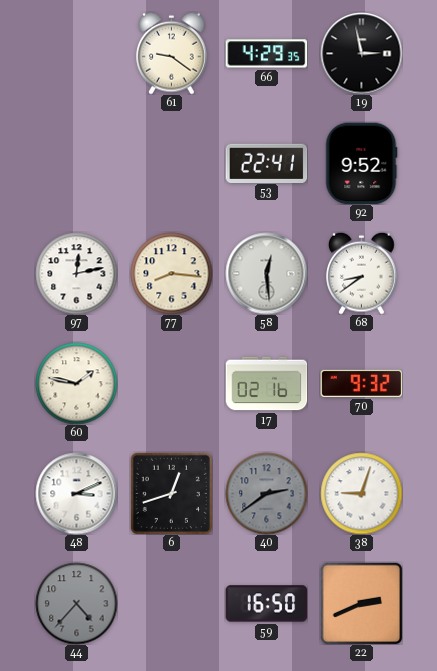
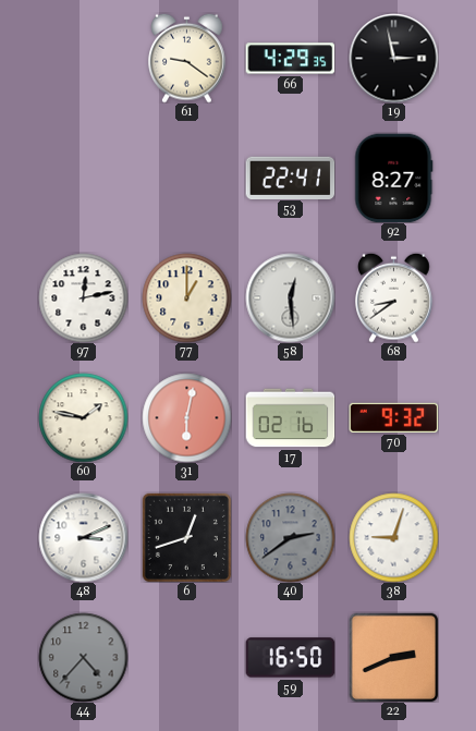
92: 9:52 -> 8:27
77: 8:16 -> 1:00
31: none -> 6:02
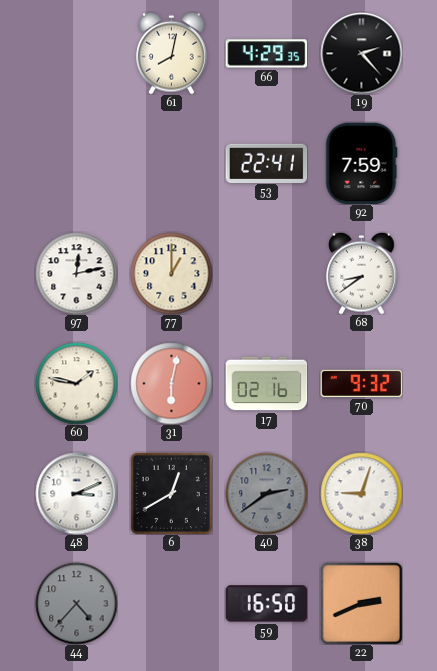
61: 9:21 -> 8:02
19: 2:58 -> 2:23
92: 8:27 -> 7:59
58: 12:29 -> none
6: 12:42 -> 12:40
